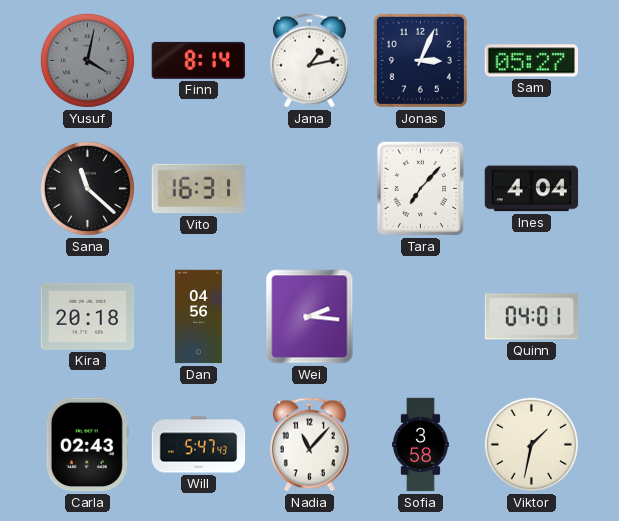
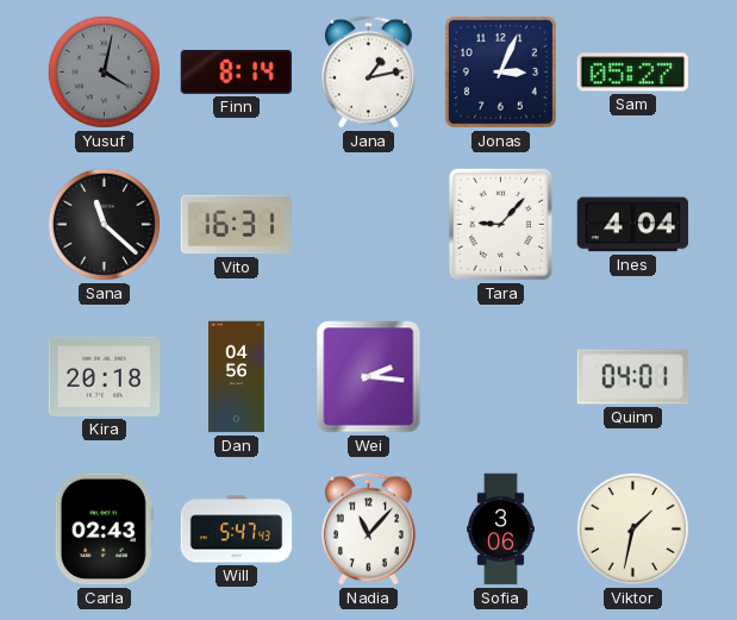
Tara: 7:07 -> 9:07
Sofia: 3:58 -> 3:06
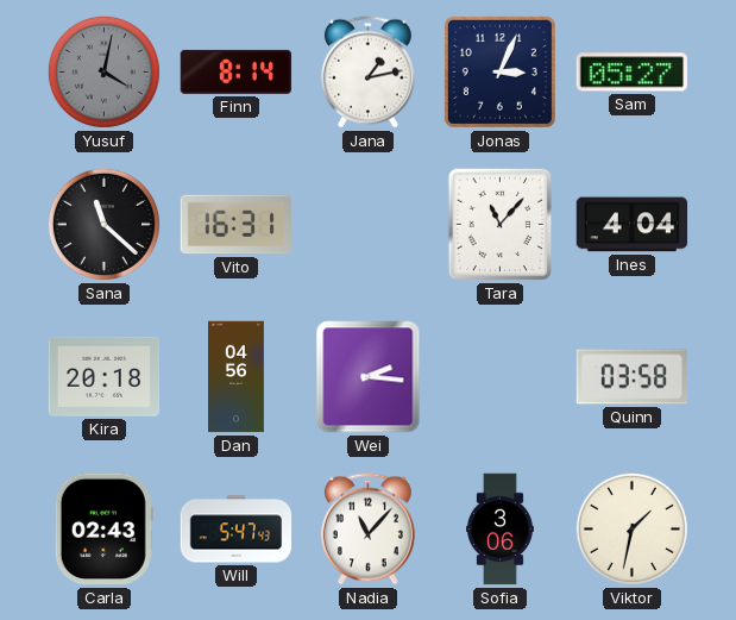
Tara: 9:07 -> 11:07
Quinn: 04:01 -> 03:58
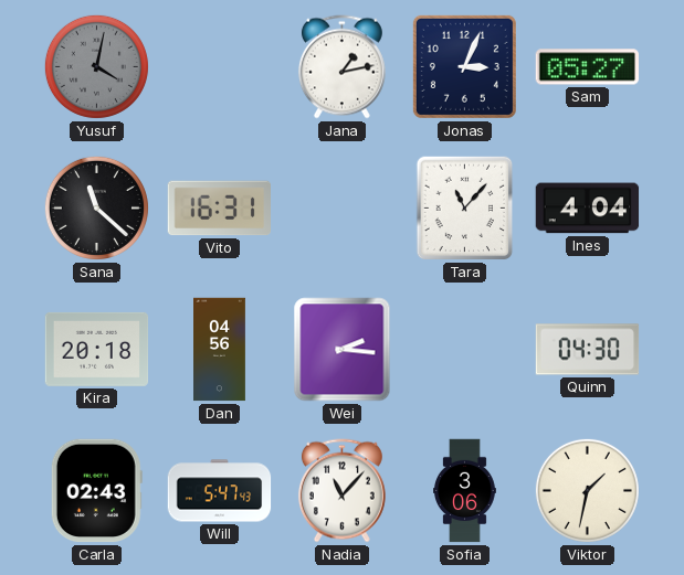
Finn: 8:14 -> none
Quinn: 03:58 -> 04:30
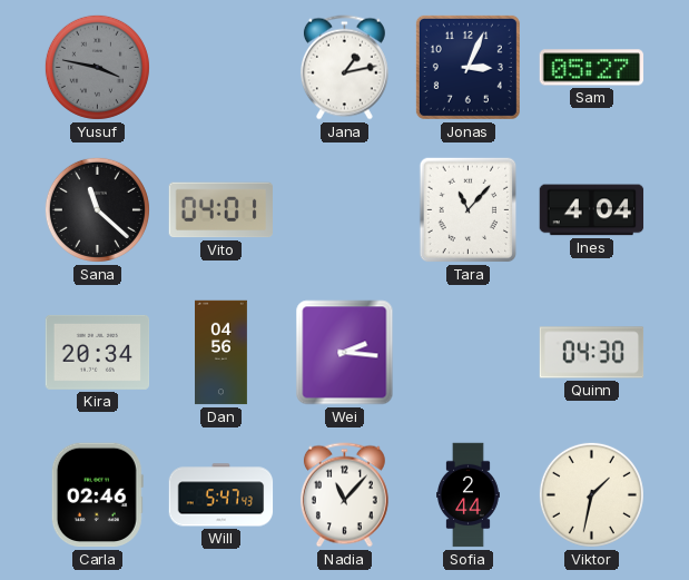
Yusuf: 4:02 -> 3:47
Vito: 16:31 -> 04:01
Kira: 20:18 -> 20:34
Carla: 02:43 -> 02:46
Sofia: 3:06 -> 2:44
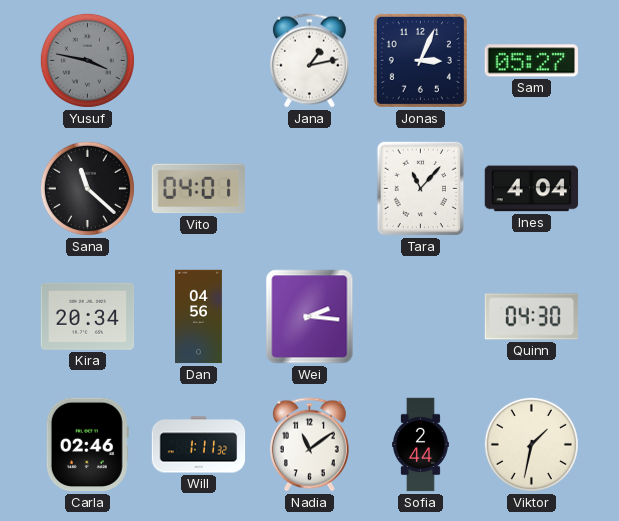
Will: 5:47 -> 1:11
Nadia: 11:07 -> 11:09
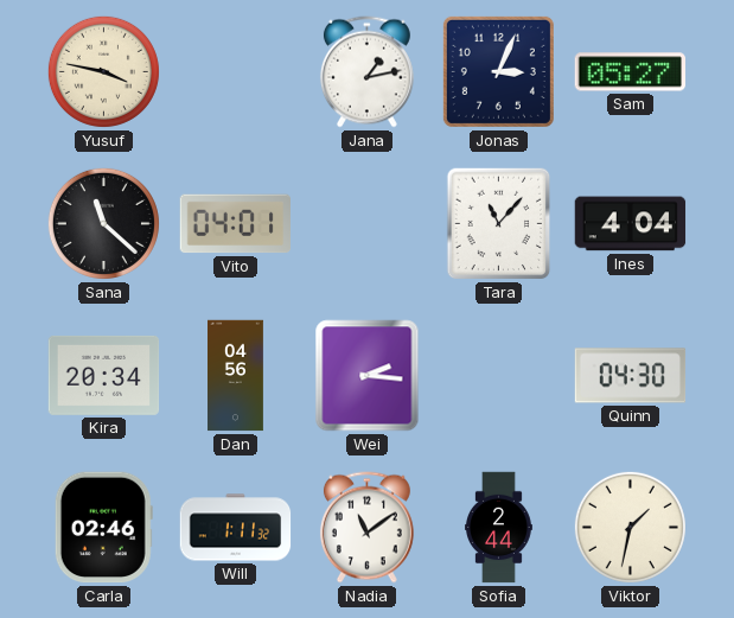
Yusuf dial: grey -> cream
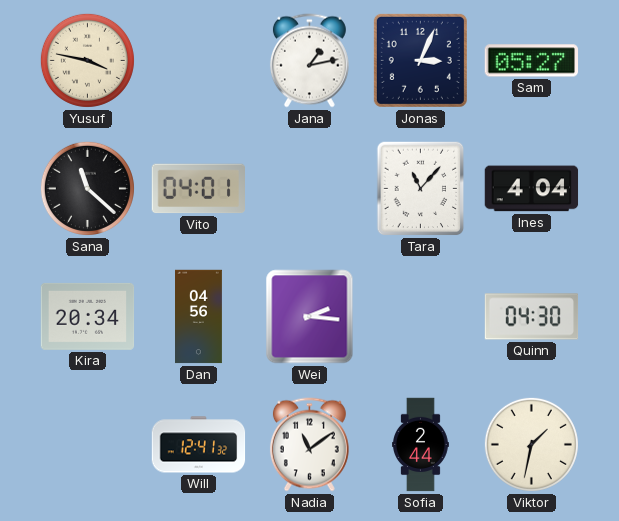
Carla: 02:46 -> none
Will: 1:11 -> 12:41
